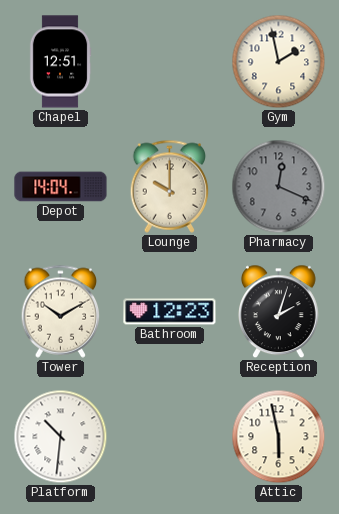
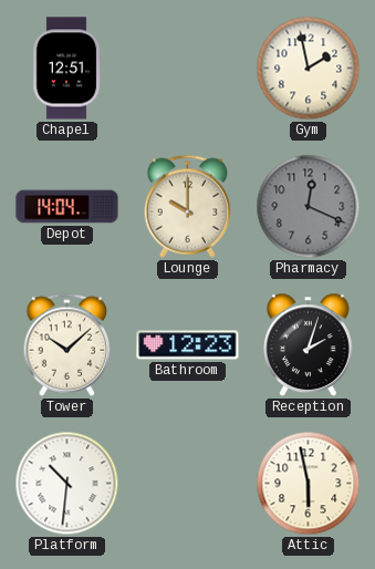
Tower: 10:10 -> 10:08
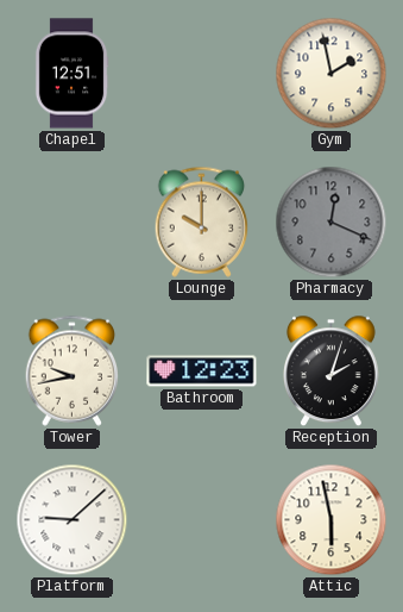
Depot: 14:04 -> none
Tower: 10:08 -> 9:43
Platform: 10:31 -> 9:08
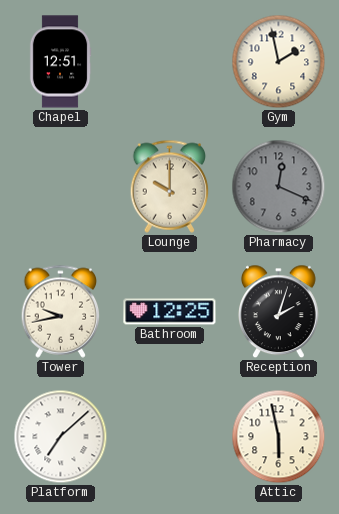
Bathroom: 12:23 -> 12:25
Platform: 9:08 -> 7:08
